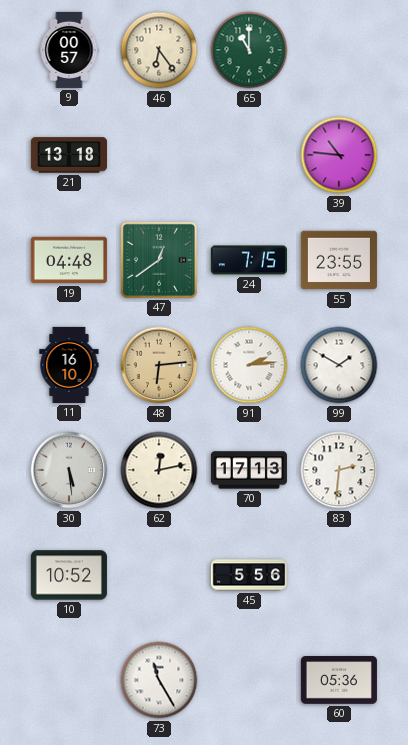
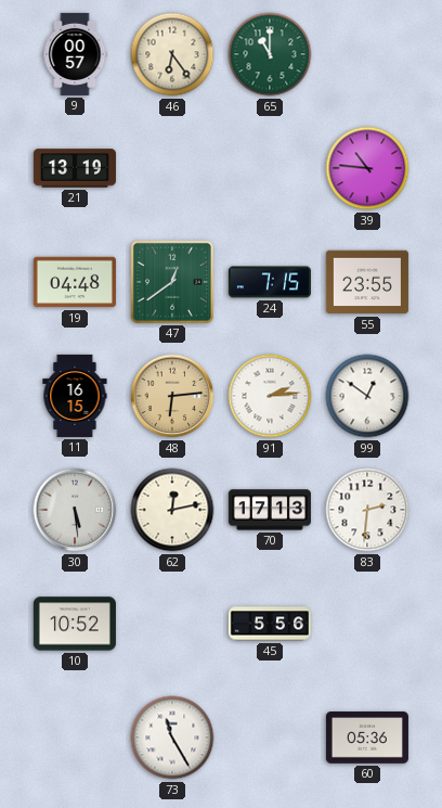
21: 13:18 -> 13:19
11: 16:10 -> 16:15
99: 1:50 -> 12:51
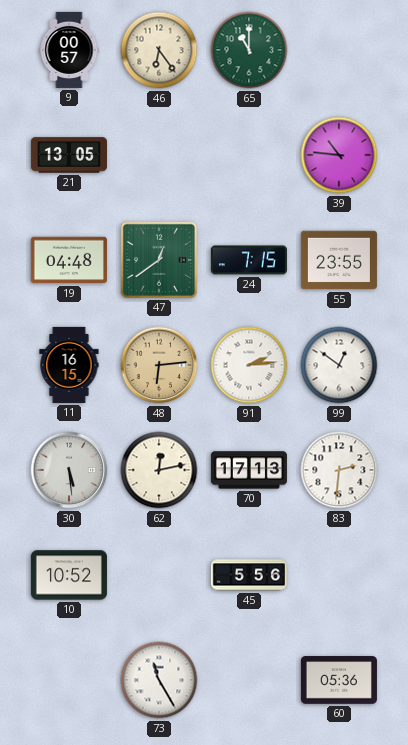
21: 13:19 -> 13:05
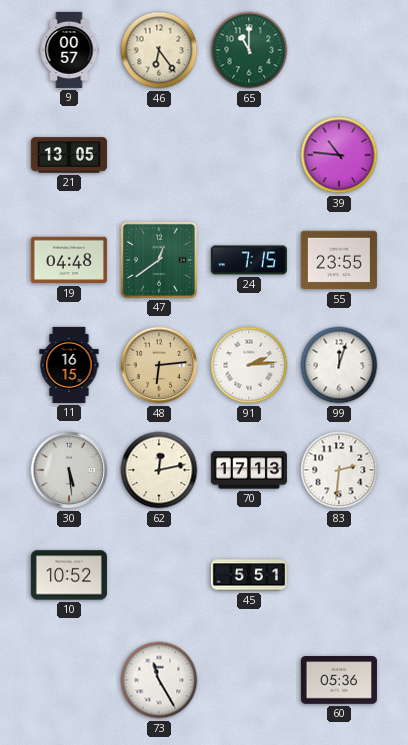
99: 12:51 -> 12:03
45: 5:56 -> 5:51
